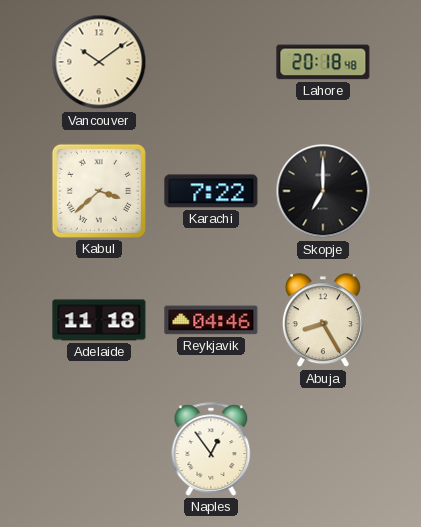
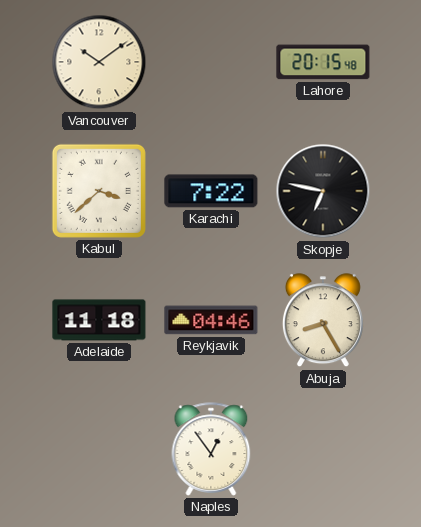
Lahore: 20:18 -> 20:15
Skopje: 7:00 -> 6:47
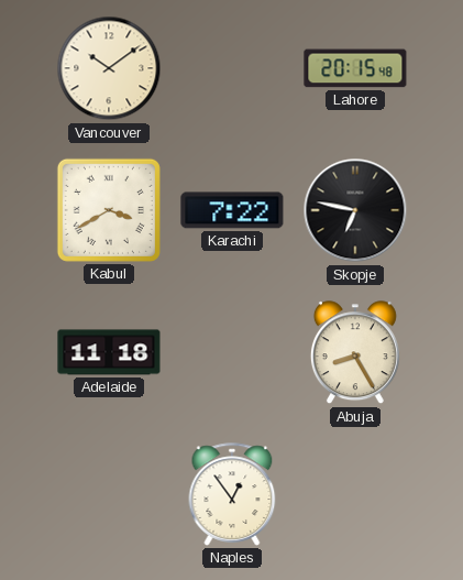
Kabul: 3:38 -> 3:40
Reykjavik: 04:46 -> none
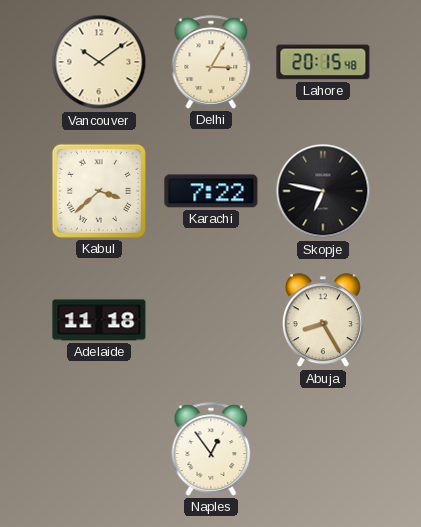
Delhi: none -> 3:05
Kabul: 3:40 -> 3:38
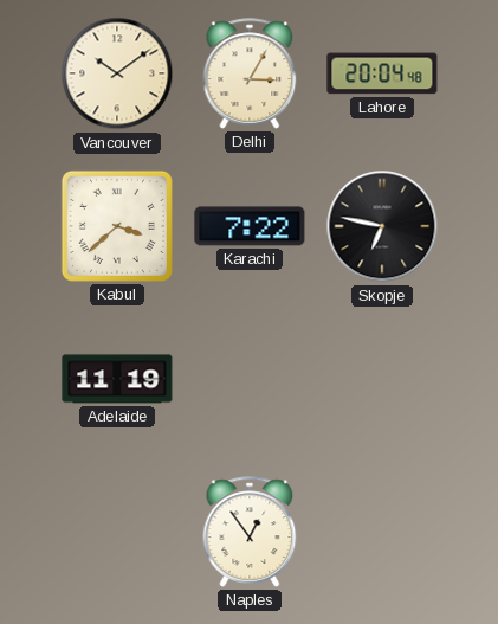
Lahore: 20:15 -> 20:04
Adelaide: 11:18 -> 11:19
Abuja: 8:25 -> none
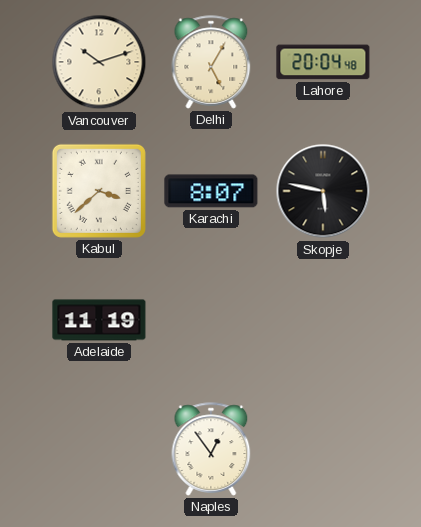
Vancouver: 10:09 -> 10:12
Delhi: 3:05 -> 5:05
Karachi: 7:22 -> 8:07
Skopje: 6:47 -> 5:47
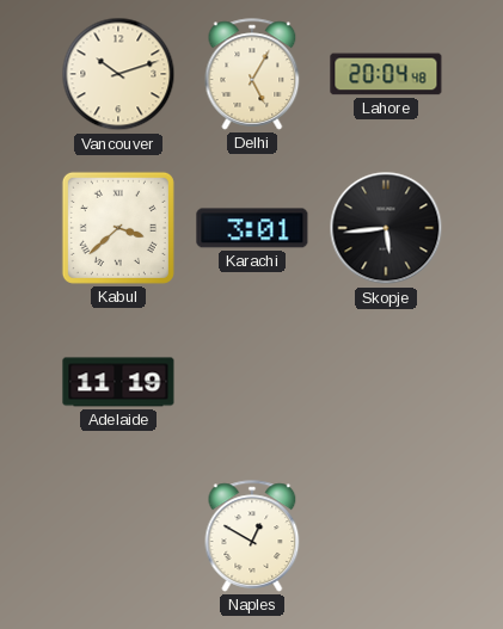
Karachi: 8:07 -> 3:01
Skopje: 5:47 -> 5:44
Naples: 12:54 -> 12:50
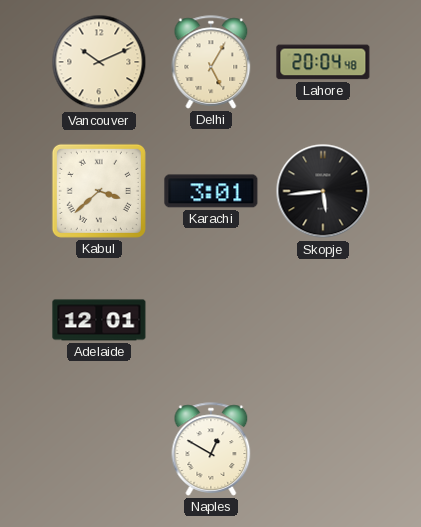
Vancouver: 10:12 -> 10:11
Adelaide: 11:19 -> 12:01
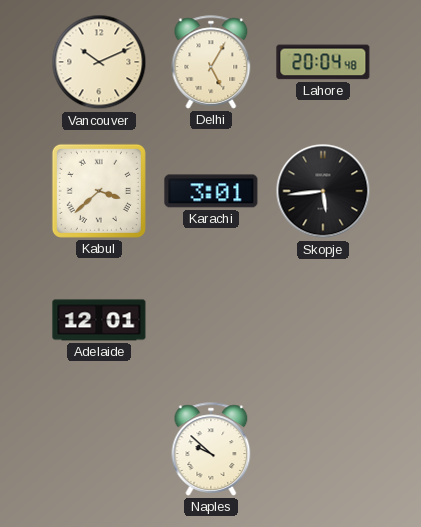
Naples: 12:50 -> 9:52
